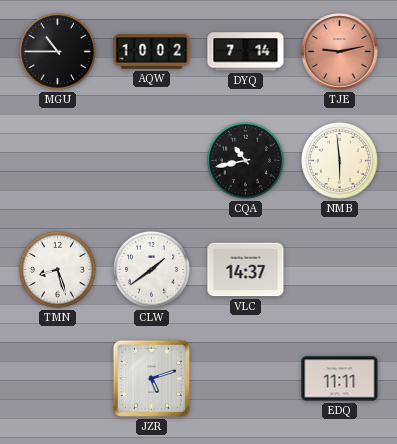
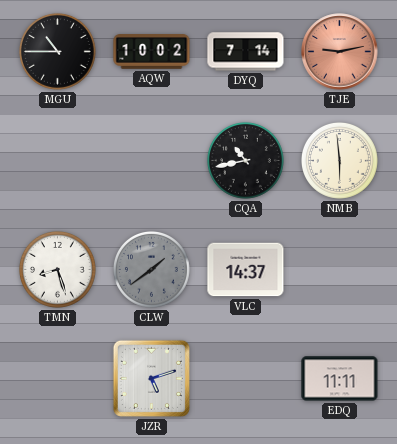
CLW dial: white -> grey
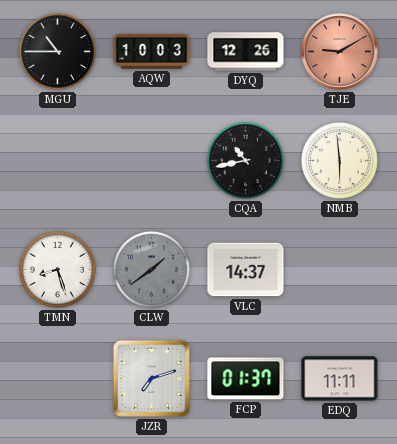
AQW: 10:02 -> 10:03
DYQ: 7:14 -> 12:26
TJE: 9:13 -> 9:10
JZR: 5:12 -> 7:12
FCP: none -> 01:37
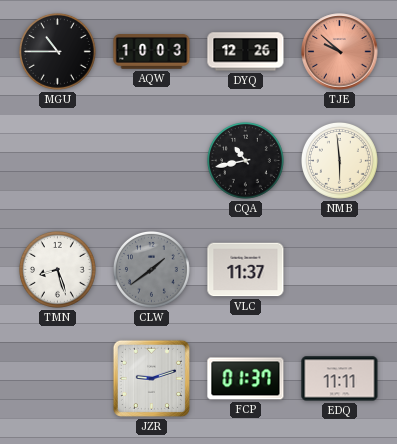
TJE: 9:10 -> 9:52
VLC: 14:37 -> 11:37
JZR: 7:12 -> 9:12
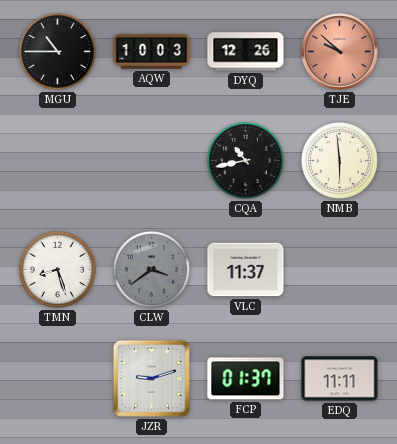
CLW: 1:39 -> 3:39
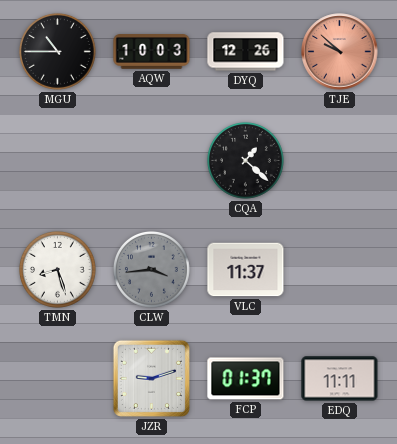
CQA: 10:43 -> 1:22
NMB: 5:59 -> none
CLW: 3:39 -> 3:44
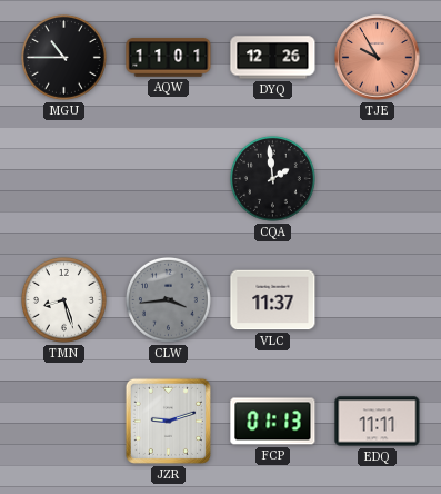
AQW: 10:03 -> 11:01
TJE: 9:52 -> 9:55
CQA: 1:22 -> 1:59
FCP: 01:37 -> 01:13
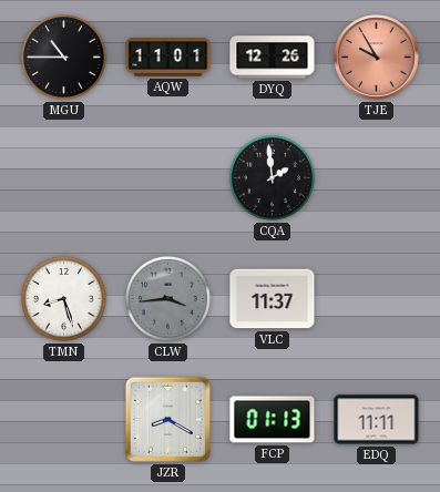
JZR: 9:12 -> 8:20
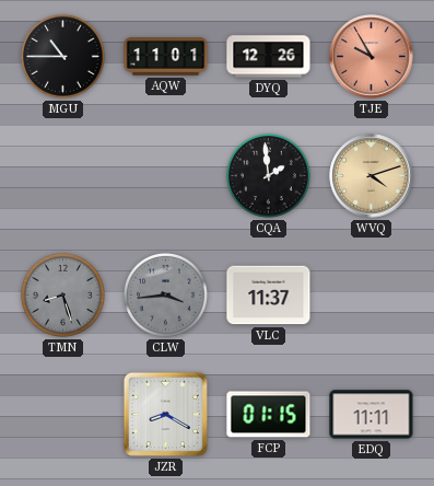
WVQ: none -> 4:12
TMN dial: white -> grey
FCP: 01:13 -> 01:15
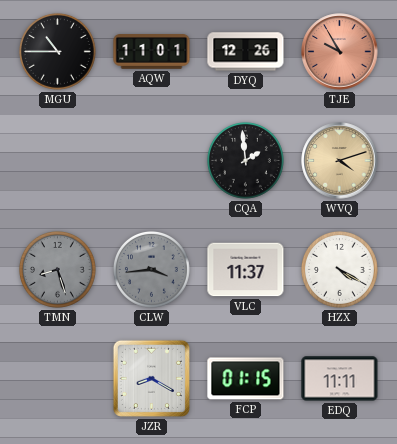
HZX: none -> 4:20
